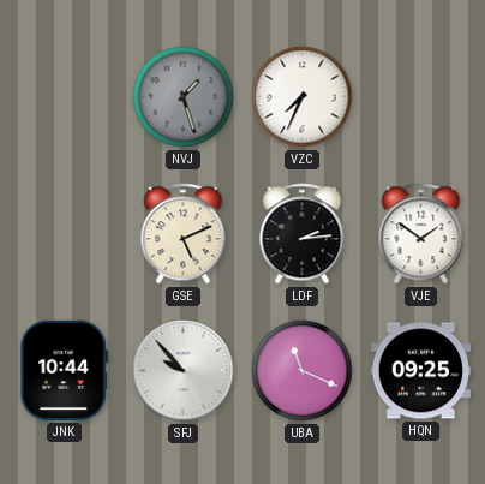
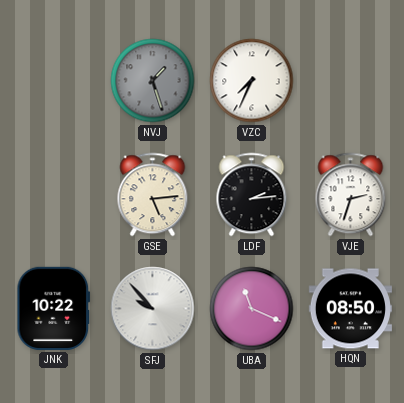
GSE: 5:11 -> 5:14
VJE: 1:51 -> 2:33
JNK: 10:44 -> 10:22
HQN: 09:25 -> 08:50
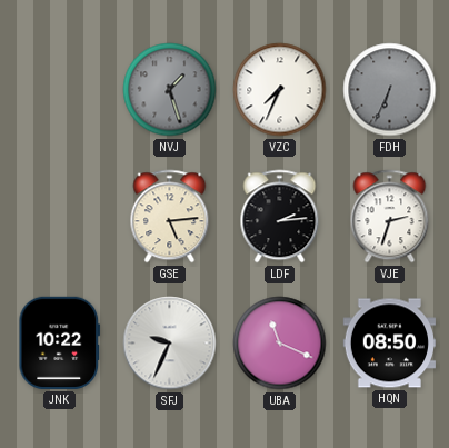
FDH: none -> 6:34
SFJ: 9:53 -> 9:34
